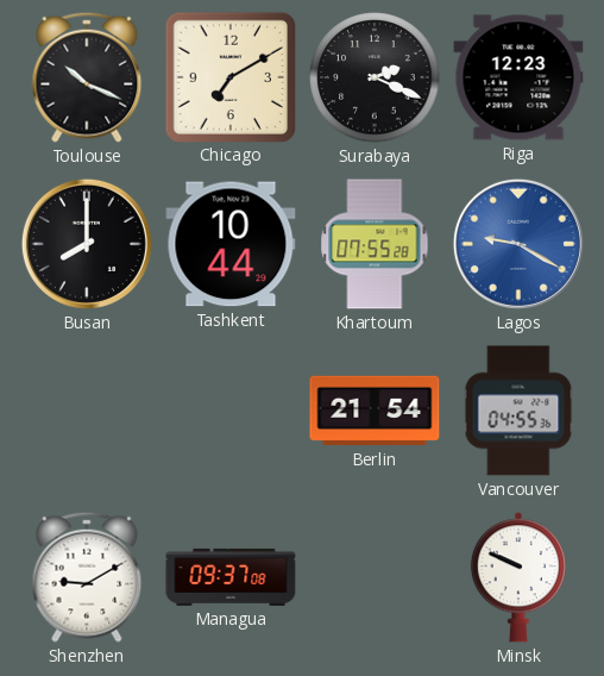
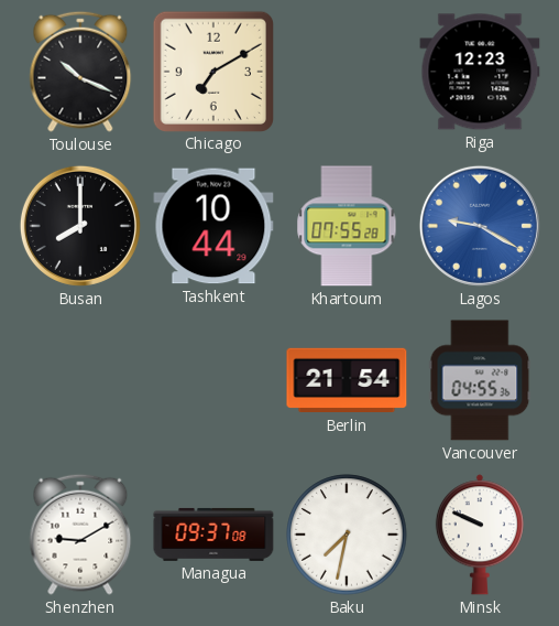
Surabaya: 2:19 -> none
Baku: none -> 7:32
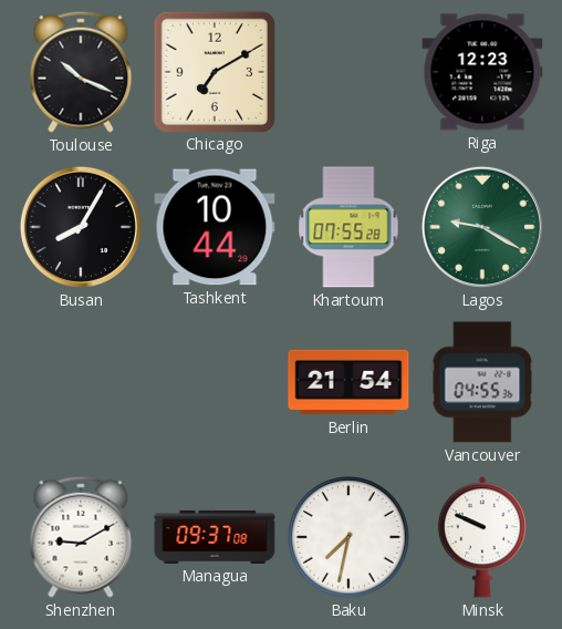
Busan: 8:00 -> 8:05
Lagos dial: blue -> green
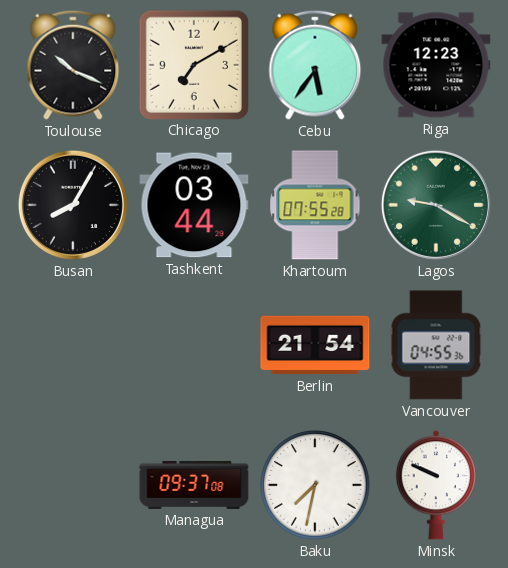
Cebu: none -> 5:36
Tashkent: 10:44 -> 03:44
Shenzhen: 9:10 -> none
